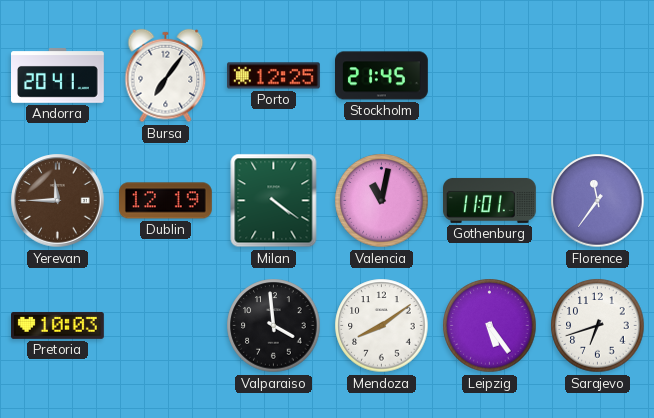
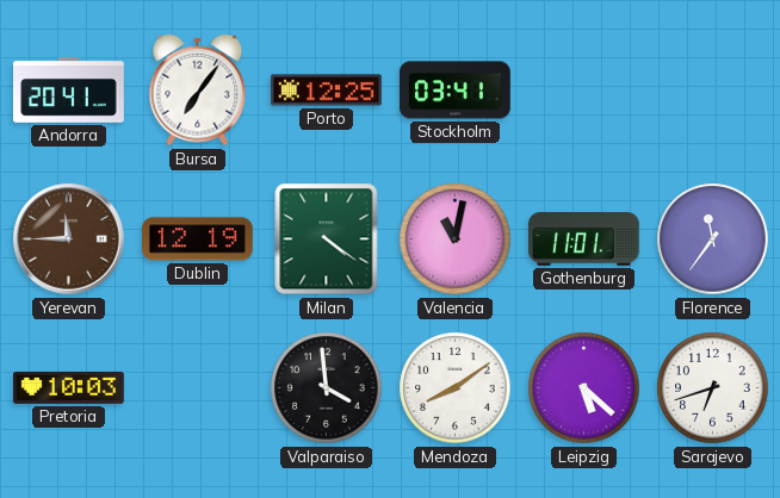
Stockholm: 21:45 -> 03:41
Leipzig: 5:24 -> 5:22
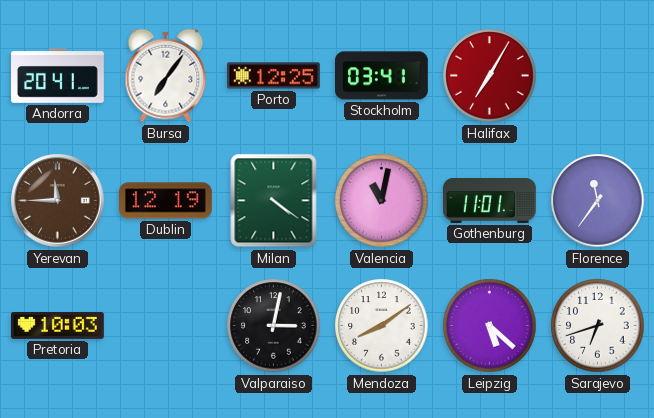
Halifax: none -> 7:05
Valparaiso: 3:59 -> 3:02
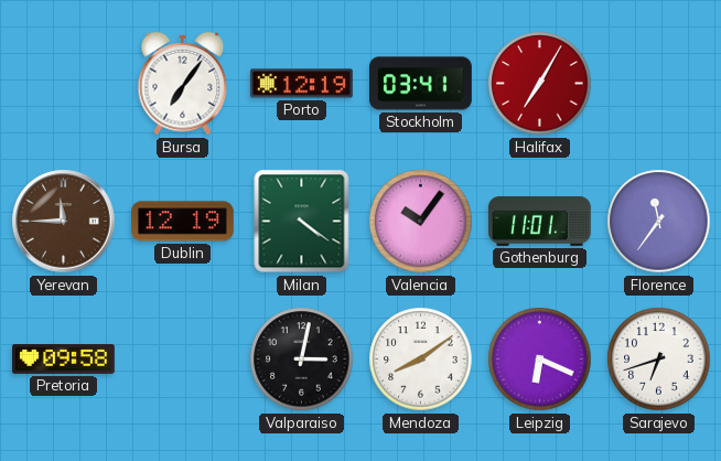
Andorra: 20:41 -> none
Porto: 12:25 -> 12:19
Valencia: 11:02 -> 10:06
Pretoria: 10:03 -> 09:58
Leipzig: 5:22 -> 6:19
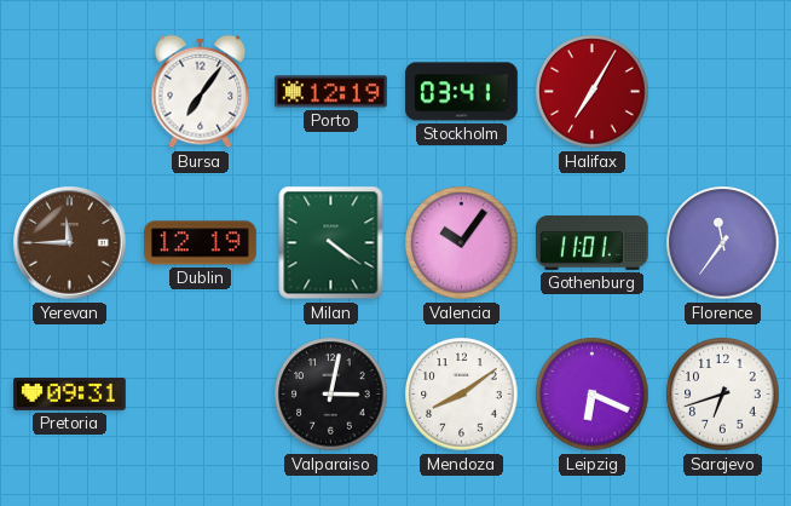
Pretoria: 09:58 -> 09:31
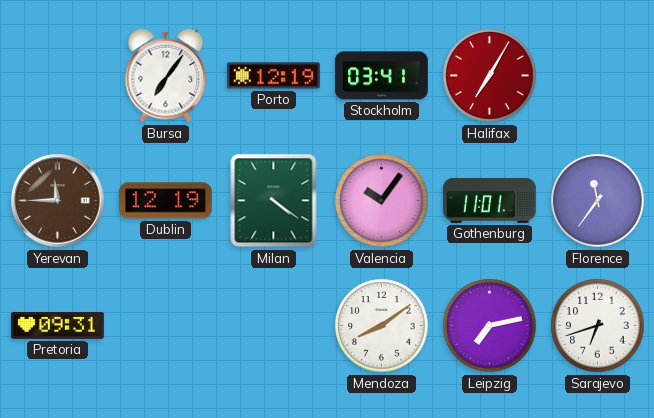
Valparaiso: 3:02 -> none
Leipzig: 6:19 -> 7:13
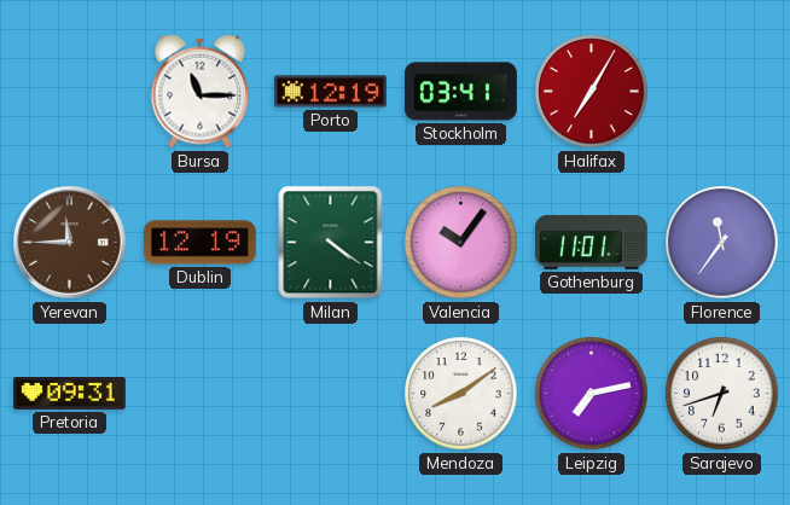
Bursa: 7:06 -> 11:15
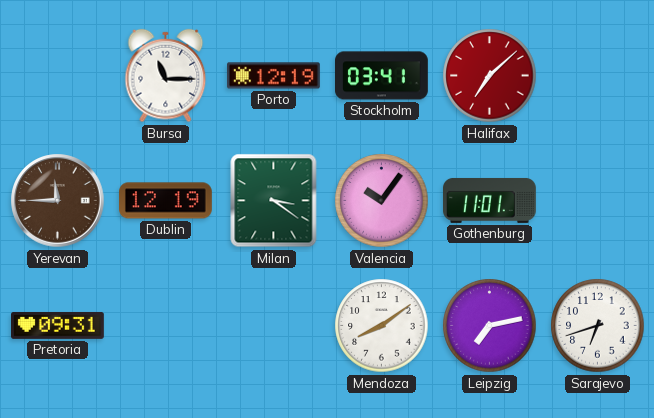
Halifax: 7:05 -> 7:08
Milan: 4:21 -> 3:21
Florence: 11:36 -> none
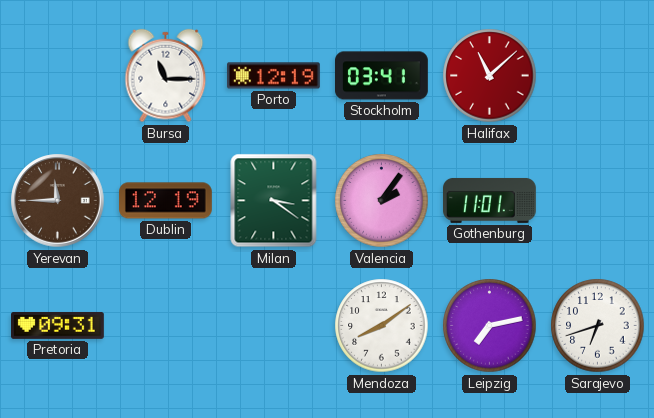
Halifax: 7:08 -> 11:08
Valencia: 10:06 -> 2:06
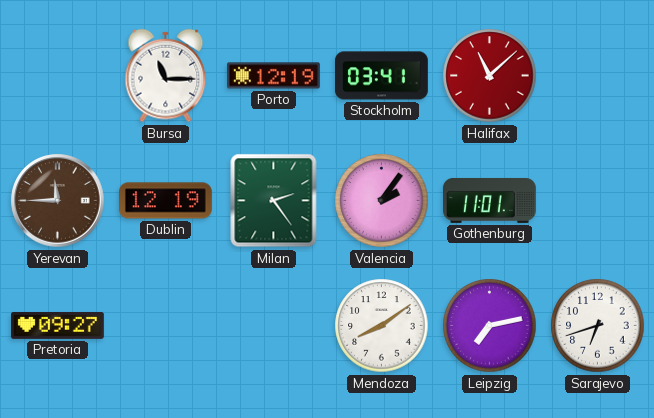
Milan: 3:21 -> 2:24
Pretoria: 09:31 -> 09:27
